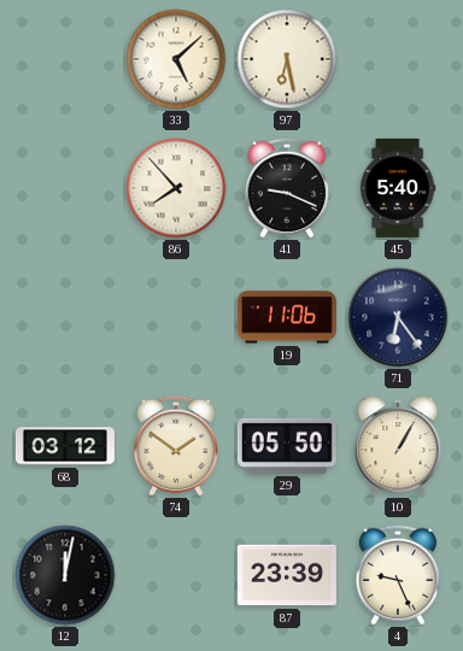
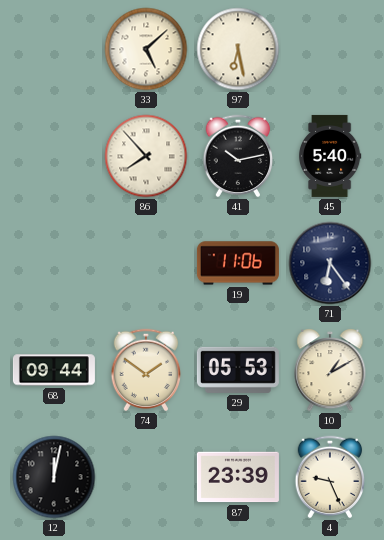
41: 9:19 -> 10:13
68: 03:12 -> 09:44
29: 05:50 -> 05:53
10: 1:05 -> 1:10
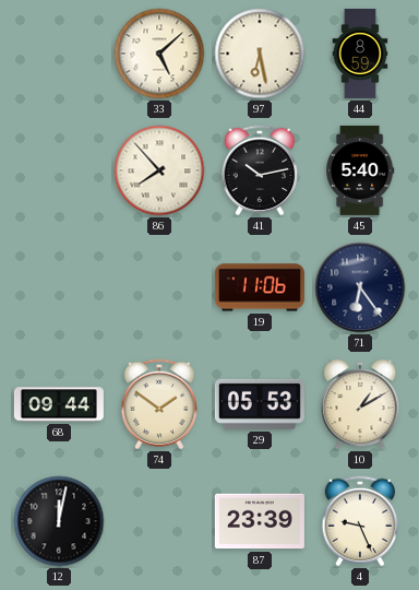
44: none -> 8:59
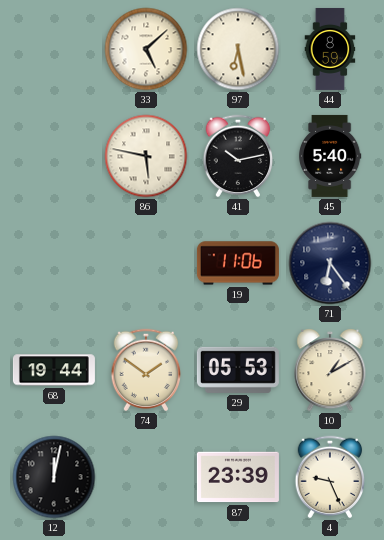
86: 7:53 -> 5:47
68: 09:44 -> 19:44
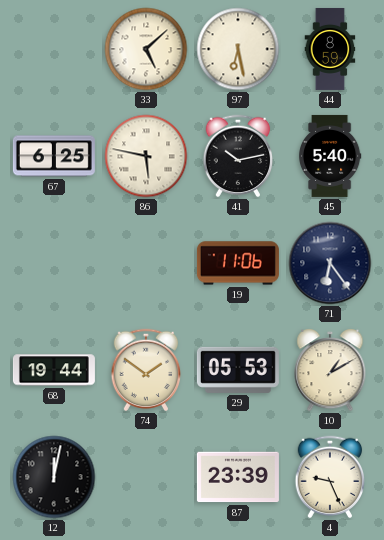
67: none -> 6:25
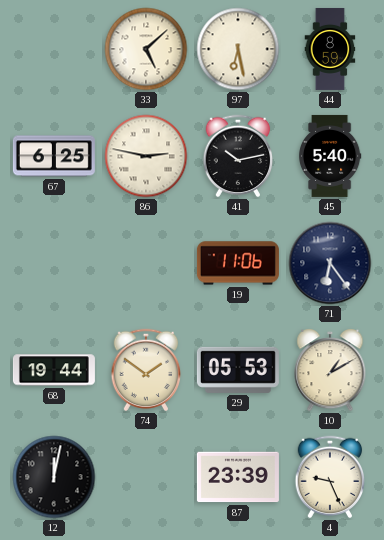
86: 5:47 -> 2:47
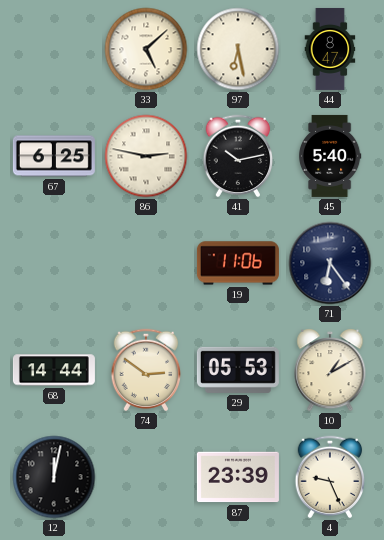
44: 8:59 -> 8:47
68: 19:44 -> 14:44
74: 1:51 -> 2:51
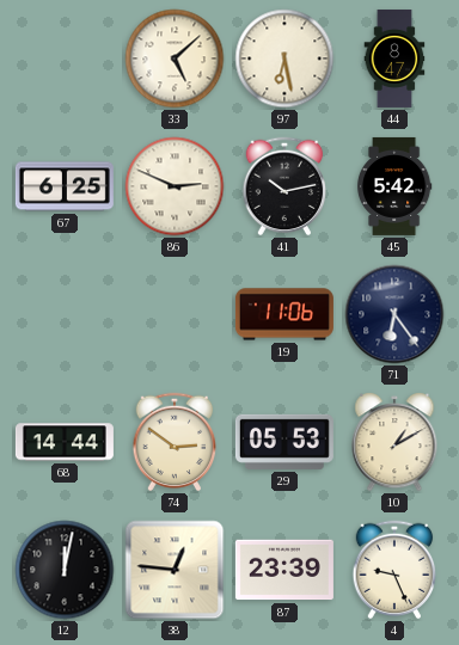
86: 2:47 -> 2:49
45: 5:40 -> 5:42
38: none -> 12:46
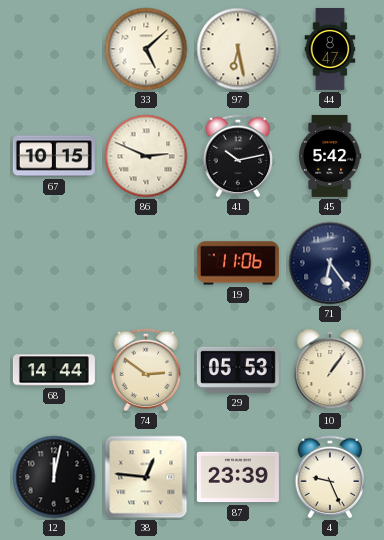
67: 6:25 -> 10:15
10: 1:10 -> 1:06
